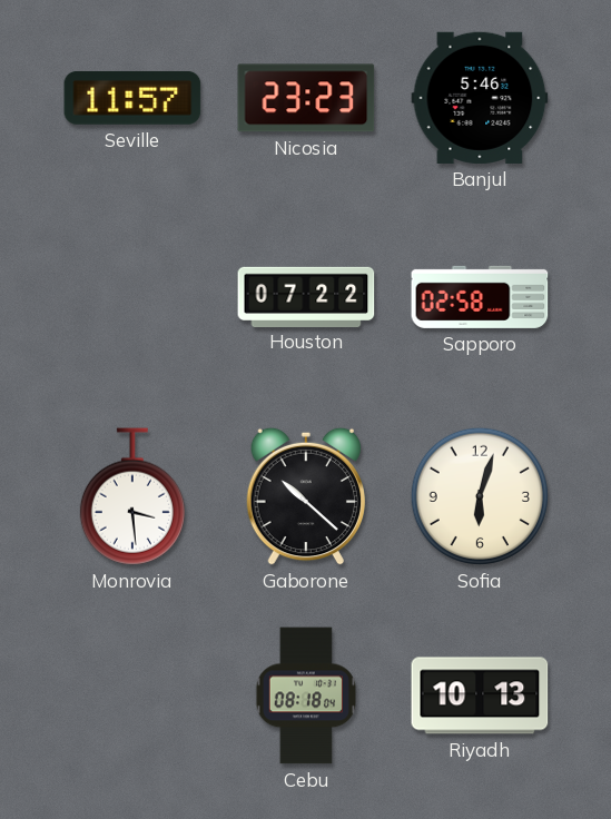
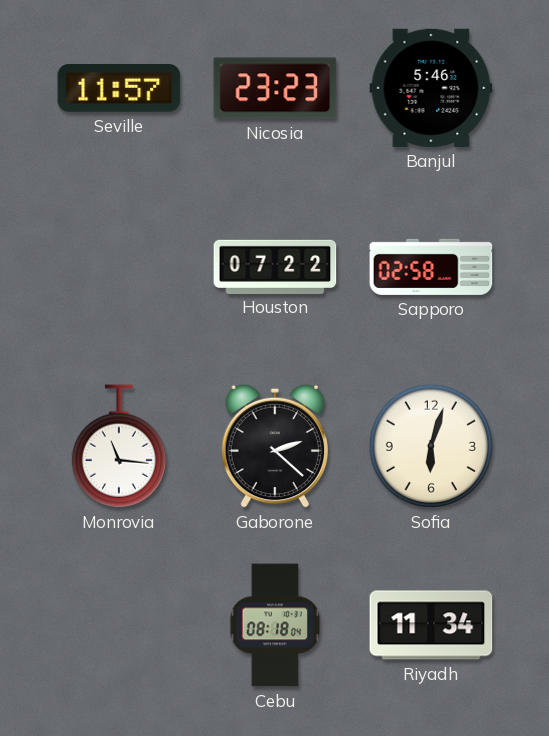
Monrovia: 3:29 -> 11:16
Gaborone: 10:22 -> 2:22
Riyadh: 10:13 -> 11:34
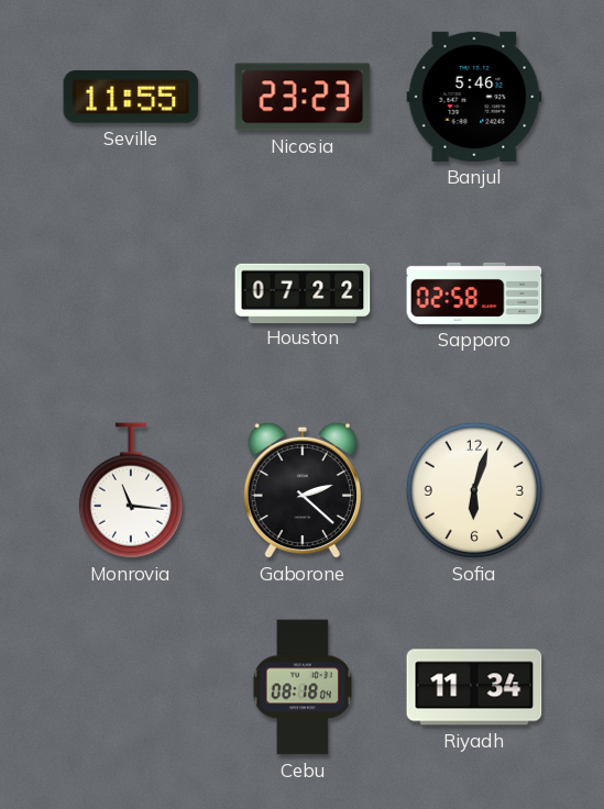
Seville: 11:57 -> 11:55
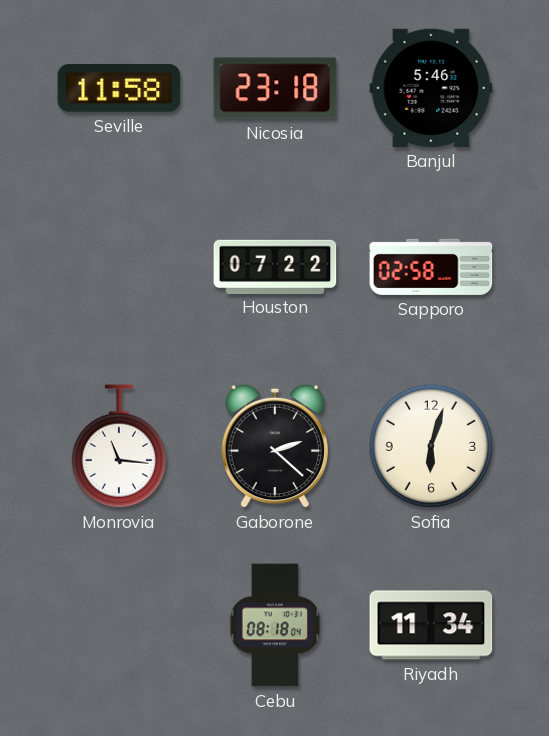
Seville: 11:55 -> 11:58
Nicosia: 23:23 -> 23:18
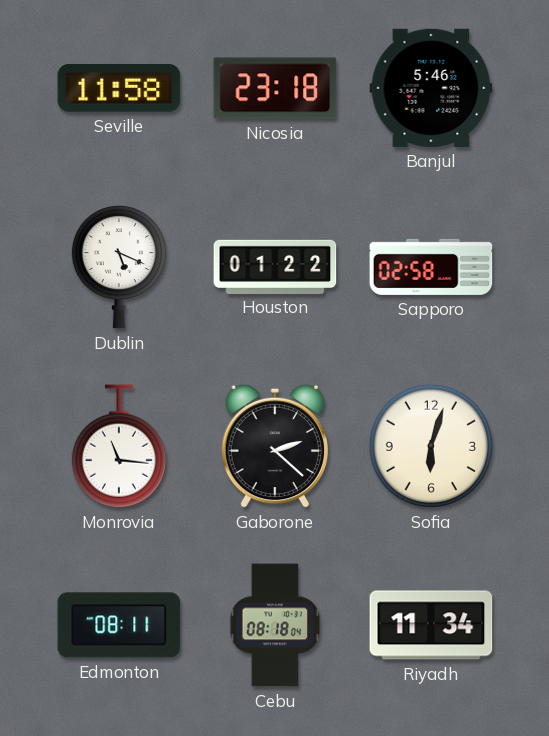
Dublin: none -> 5:19
Houston: 07:22 -> 01:22
Edmonton: none -> 08:11
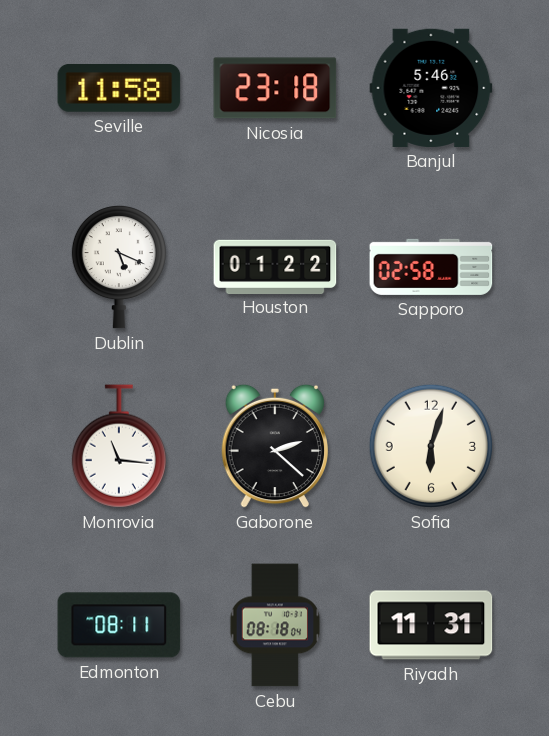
Riyadh: 11:34 -> 11:31
